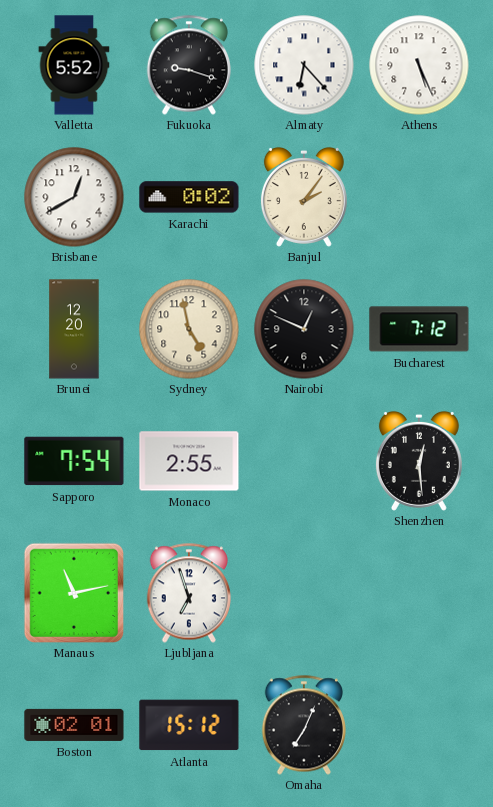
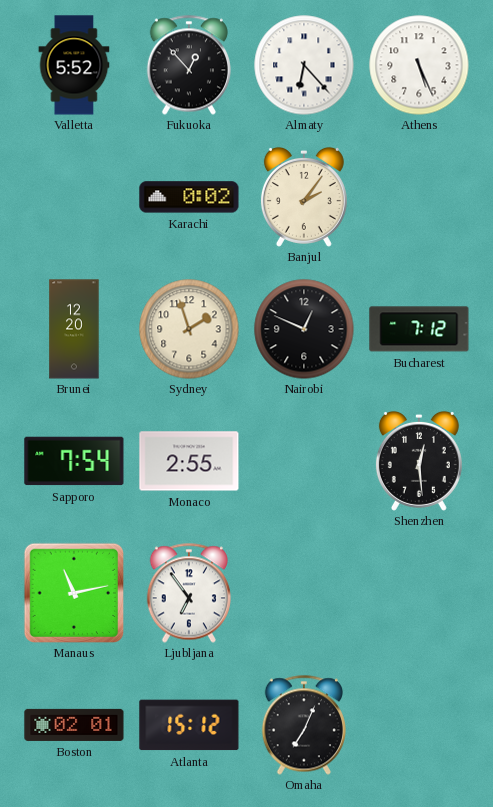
Fukuoka: 9:18 -> 12:53
Brisbane: 12:40 -> none
Sydney: 4:58 -> 1:57
Ljubljana: 6:57 -> 6:54
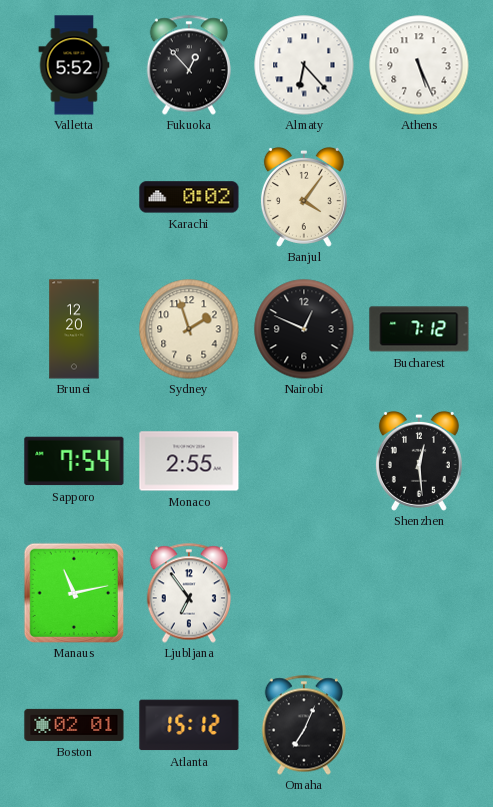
Banjul: 2:06 -> 4:06
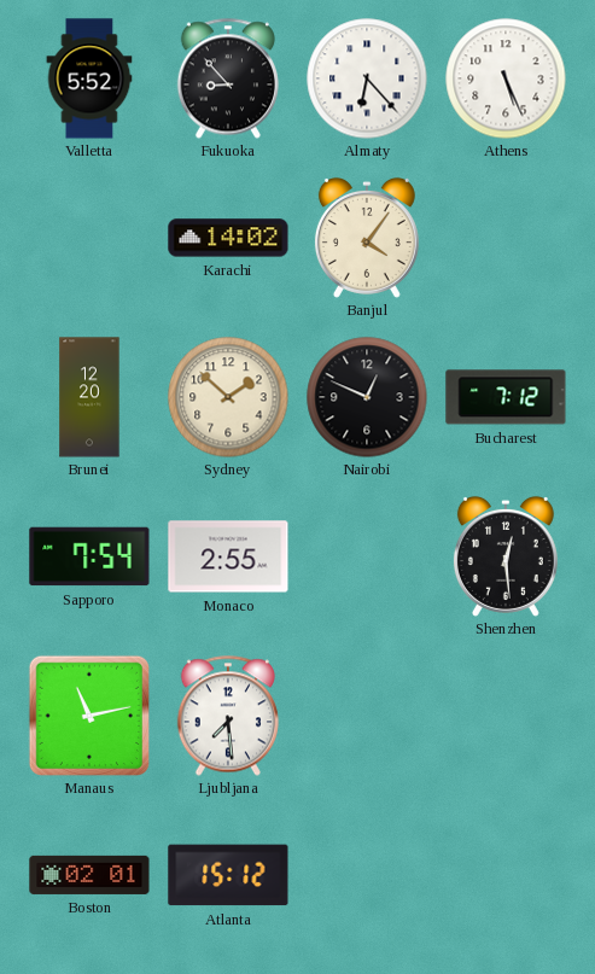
Fukuoka: 12:53 -> 8:53
Karachi: 0:02 -> 14:02
Sydney: 1:57 -> 1:52
Ljubljana: 6:54 -> 7:29
Omaha: 7:04 -> none
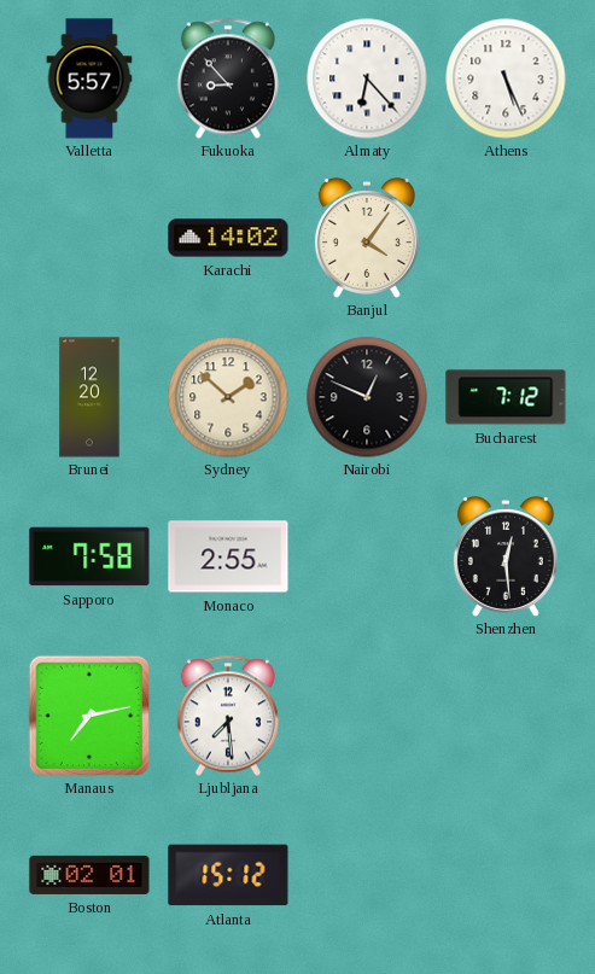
Valletta: 5:52 -> 5:57
Sapporo: 7:54 -> 7:58
Manaus: 11:13 -> 7:13
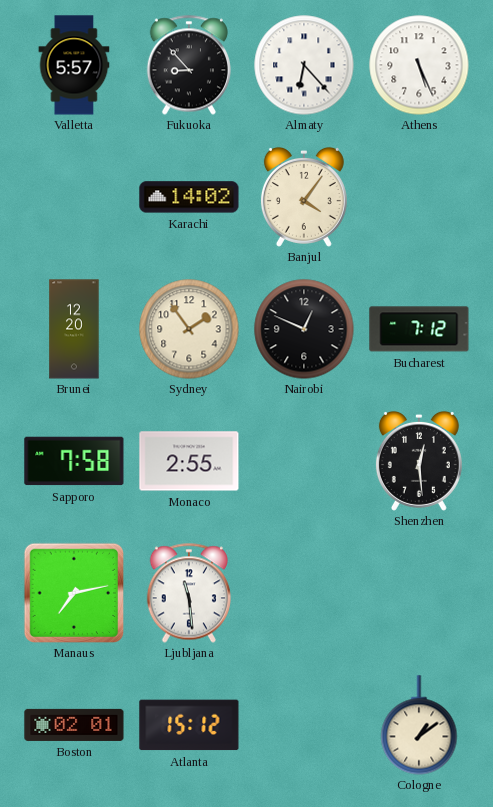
Sydney: 1:52 -> 1:54
Ljubljana: 7:29 -> 11:29
Cologne: none -> 1:09
